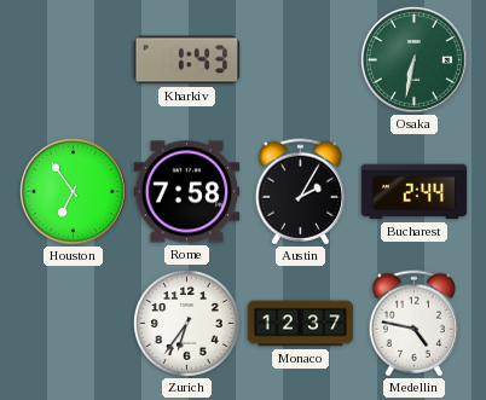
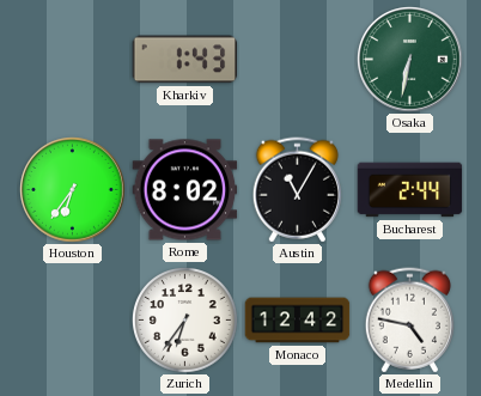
Houston: 6:54 -> 6:36
Rome: 7:58 -> 8:02
Austin: 2:05 -> 11:05
Monaco: 12:37 -> 12:42
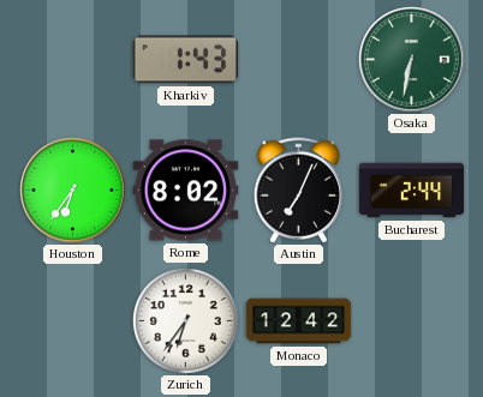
Austin: 11:05 -> 7:04
Medellin: 4:47 -> none
